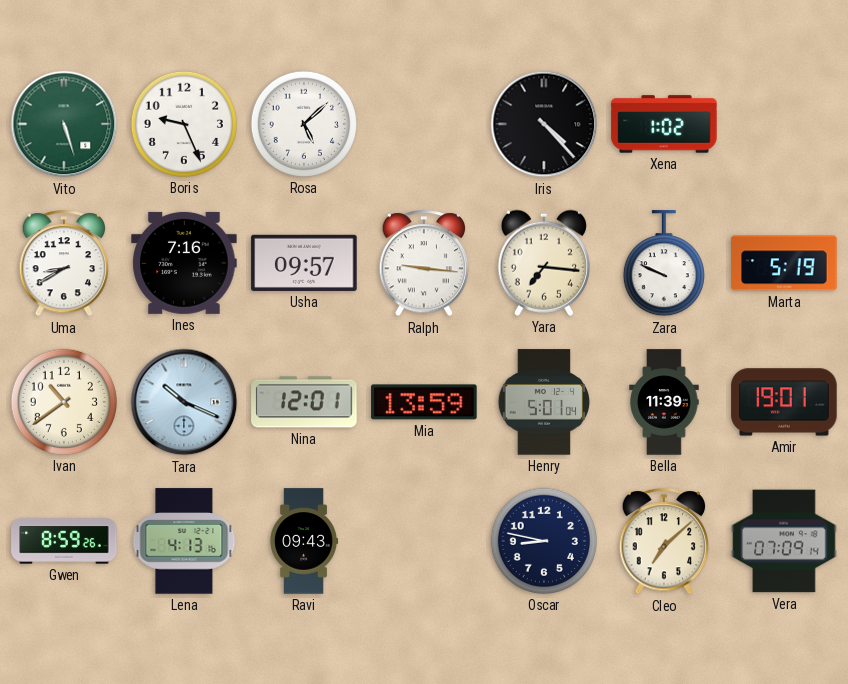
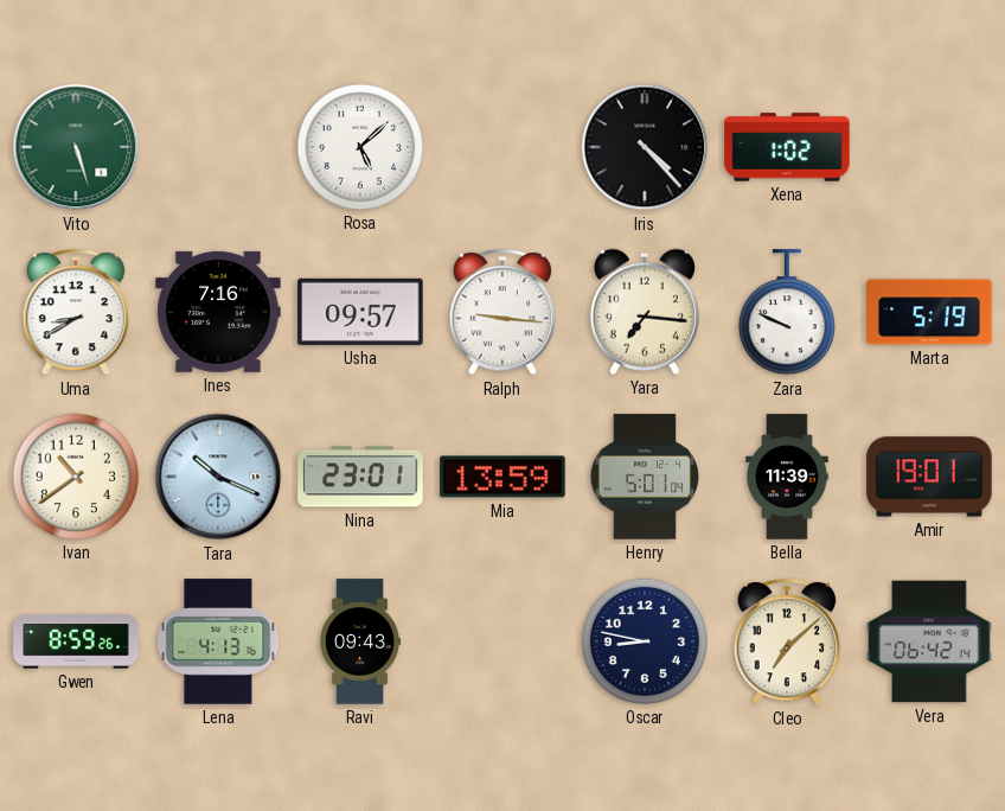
Boris: 9:26 -> none
Nina: 12:01 -> 23:01
Vera: 07:09 -> 06:42
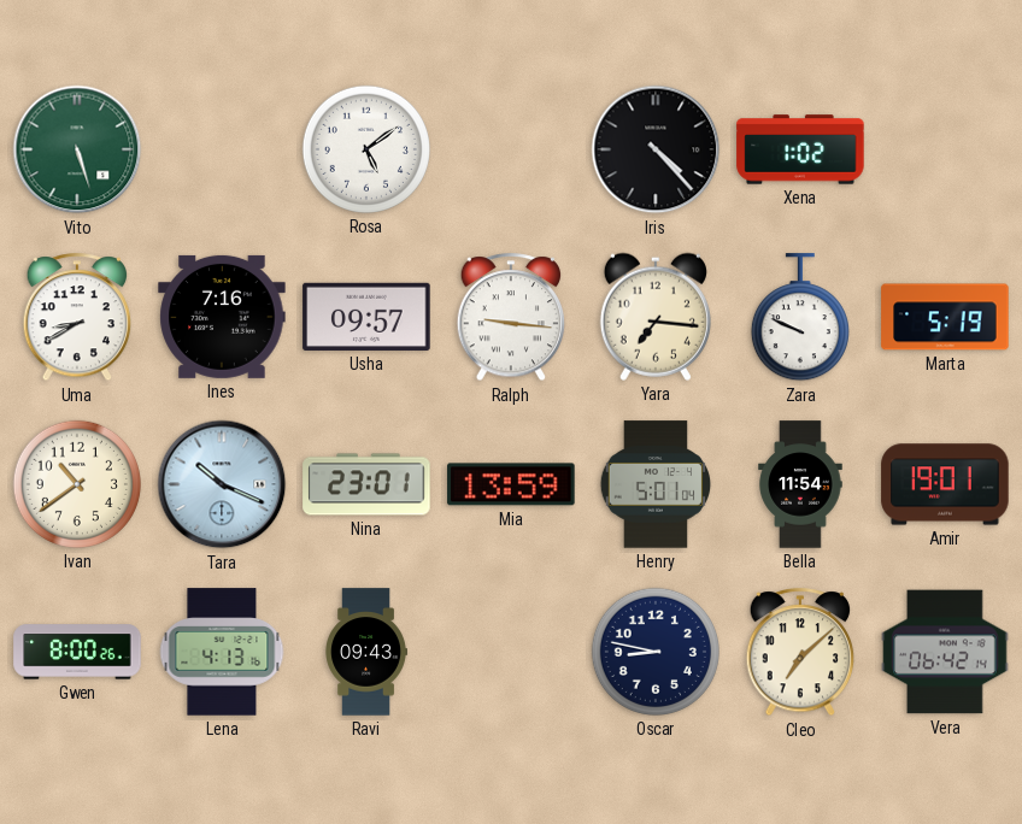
Rosa: 5:08 -> 5:09
Bella: 11:39 -> 11:54
Gwen: 8:59 -> 8:00
